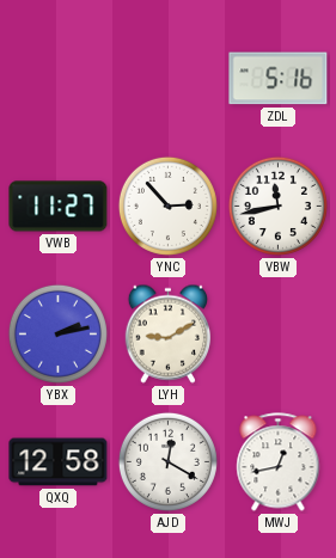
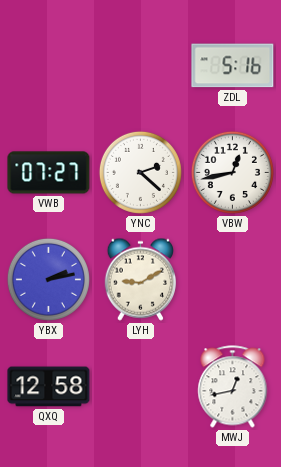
VWB: 11:27 -> 07:27
YNC: 2:53 -> 2:22
VBW: 11:43 -> 12:43
AJD: 12:20 -> none
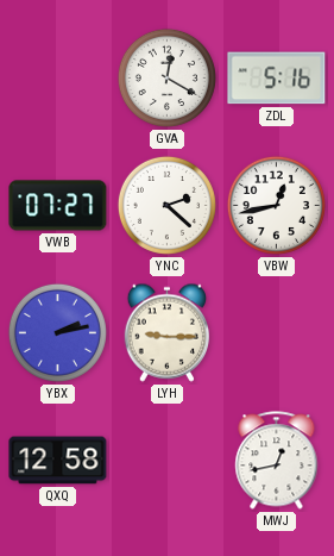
GVA: none -> 12:20
LYH: 9:10 -> 9:15
